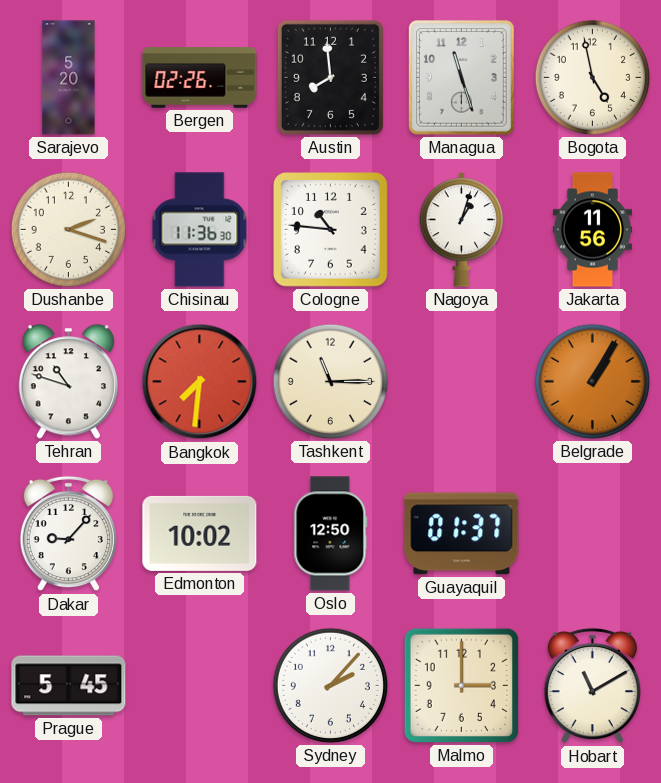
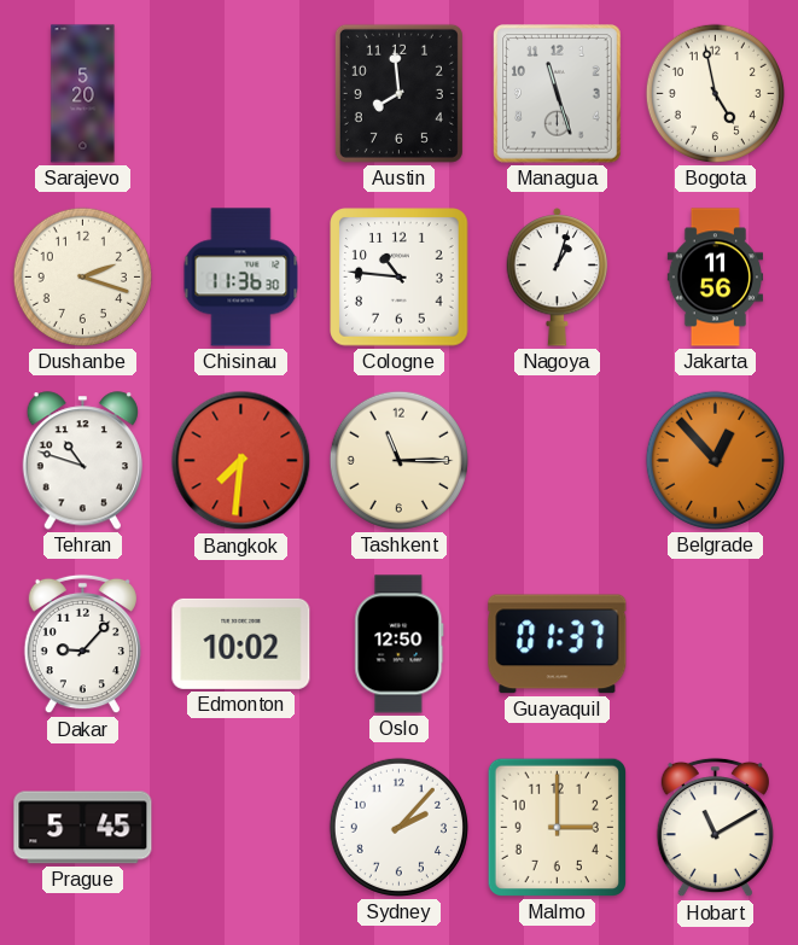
Bergen: 02:26 -> none
Belgrade: 1:05 -> 12:53
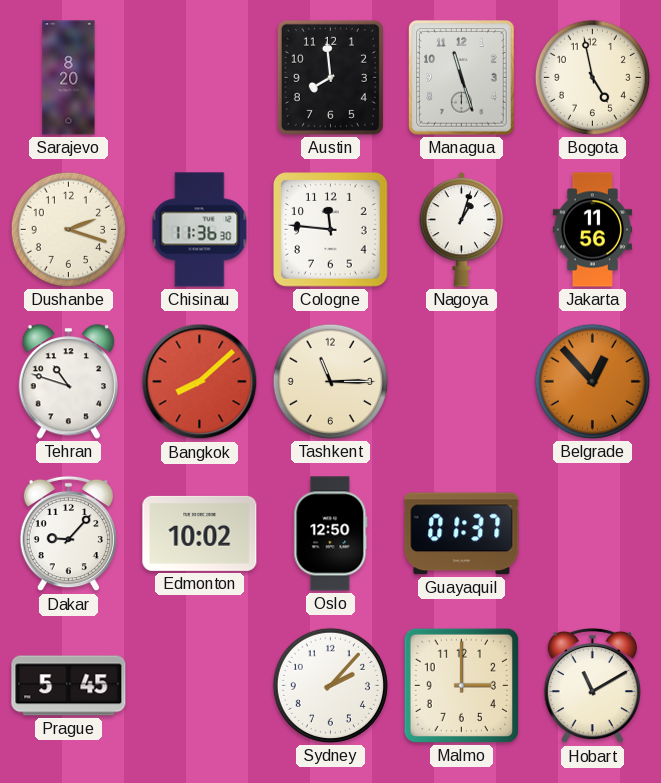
Sarajevo: 5:20 -> 8:20
Cologne: 10:46 -> 11:46
Bangkok: 7:31 -> 8:08
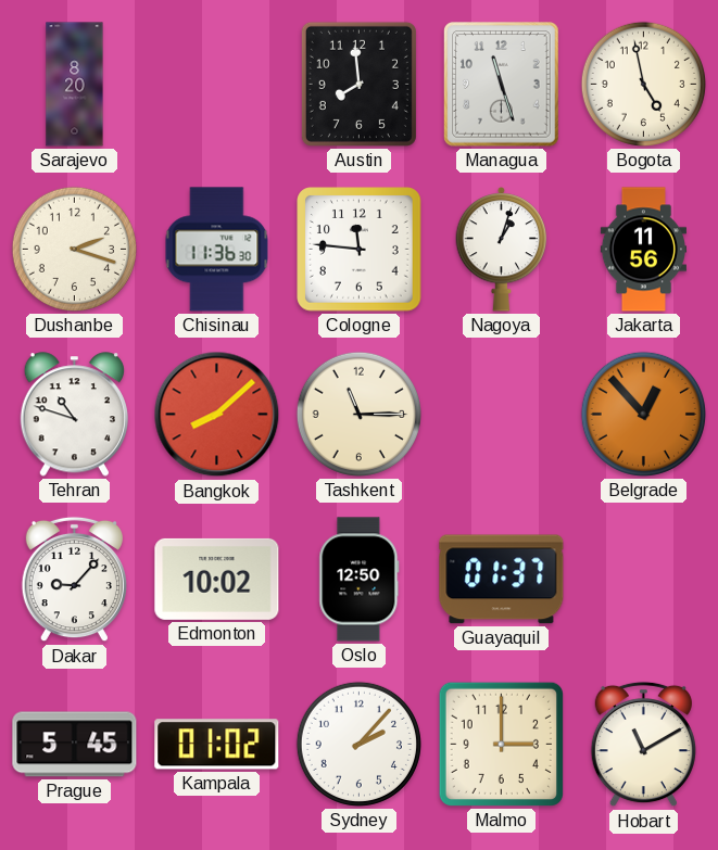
Kampala: none -> 01:02
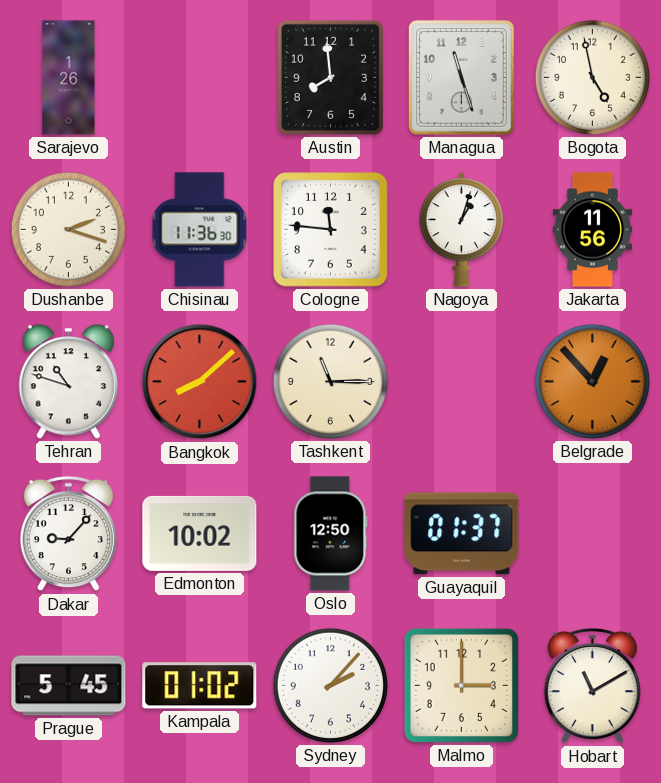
Sarajevo: 8:20 -> 1:26
